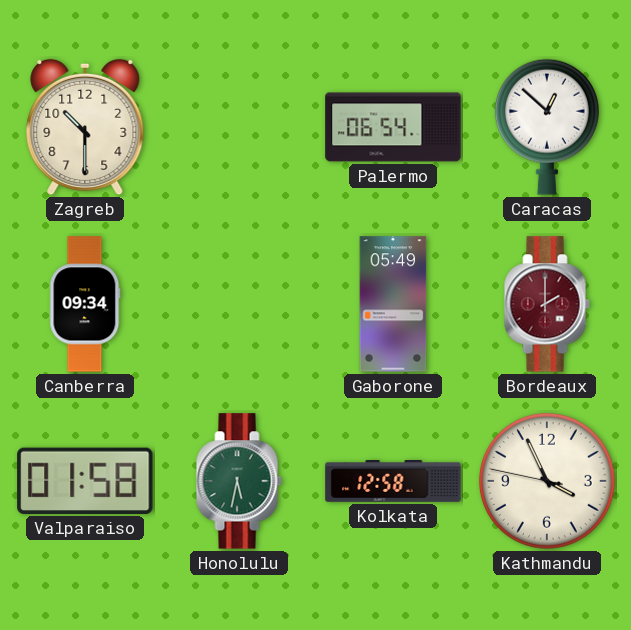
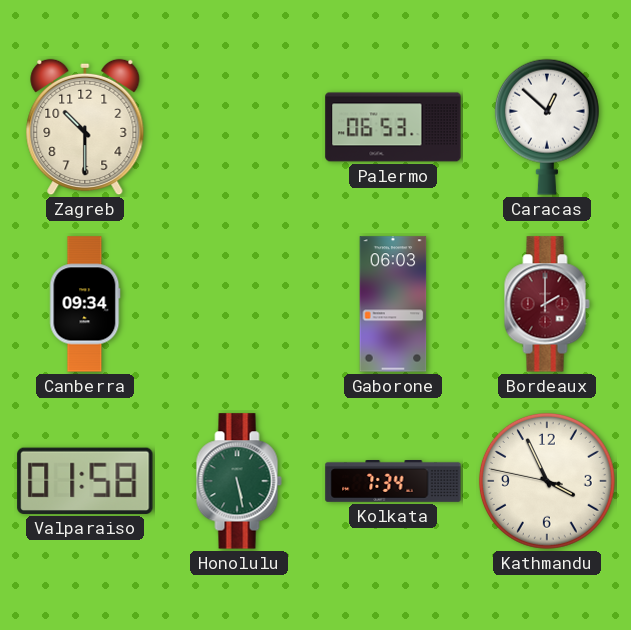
Palermo: 06:54 -> 06:53
Gaborone: 05:49 -> 06:03
Honolulu: 5:32 -> 5:28
Kolkata: 12:58 -> 7:34
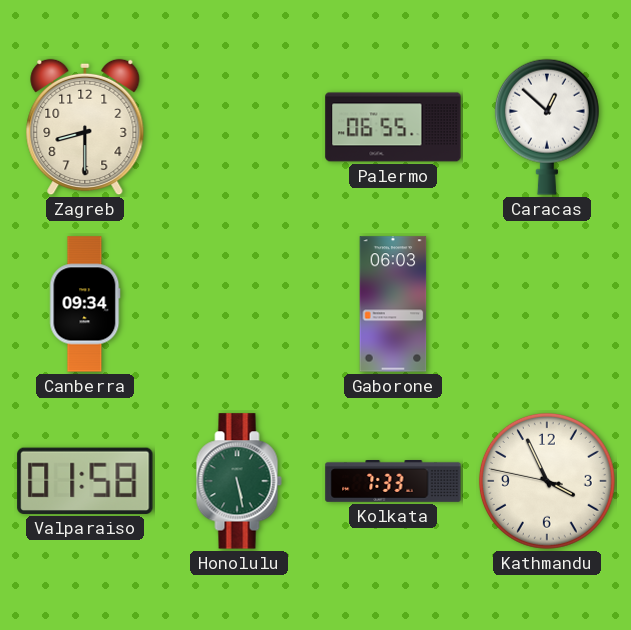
Zagreb: 10:30 -> 8:30
Palermo: 06:53 -> 06:55
Bordeaux: 2:00 -> none
Kolkata: 7:34 -> 7:33
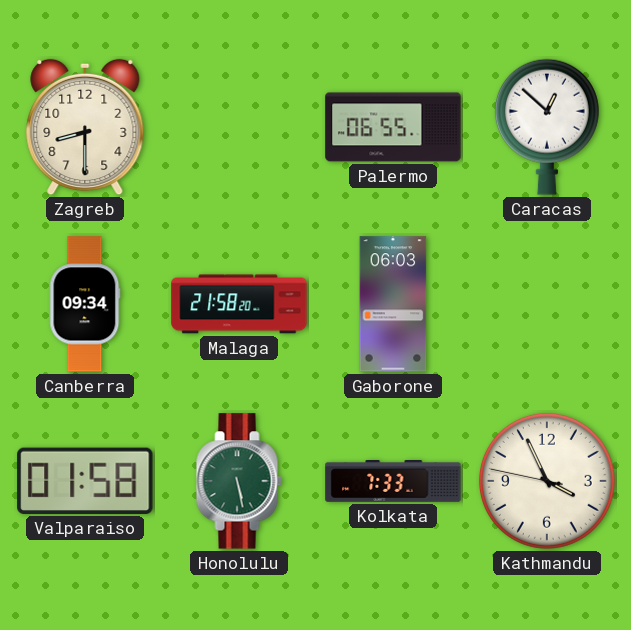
Malaga: none -> 21:58
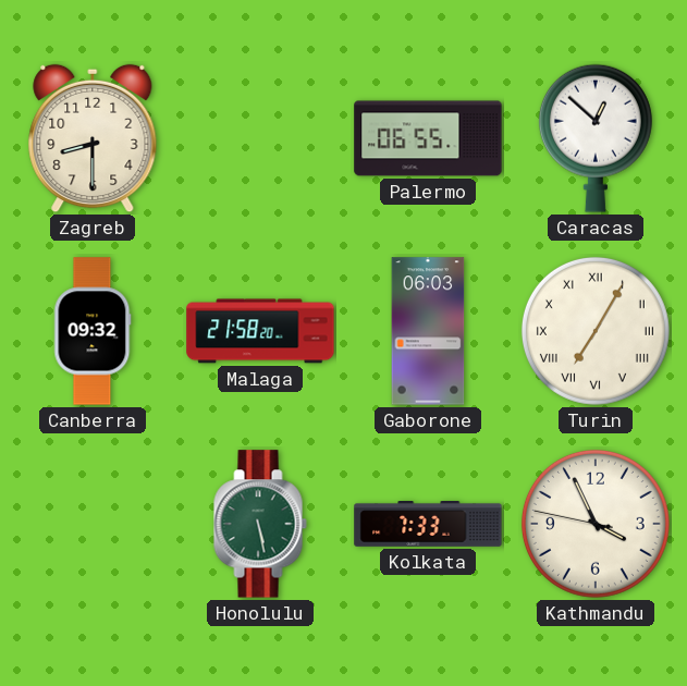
Canberra: 09:34 -> 09:32
Turin: none -> 7:05
Valparaiso: 01:58 -> none
